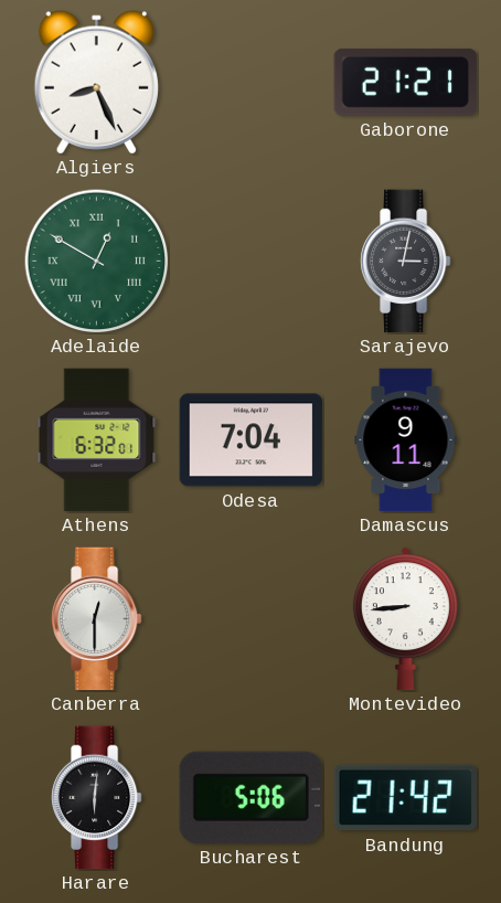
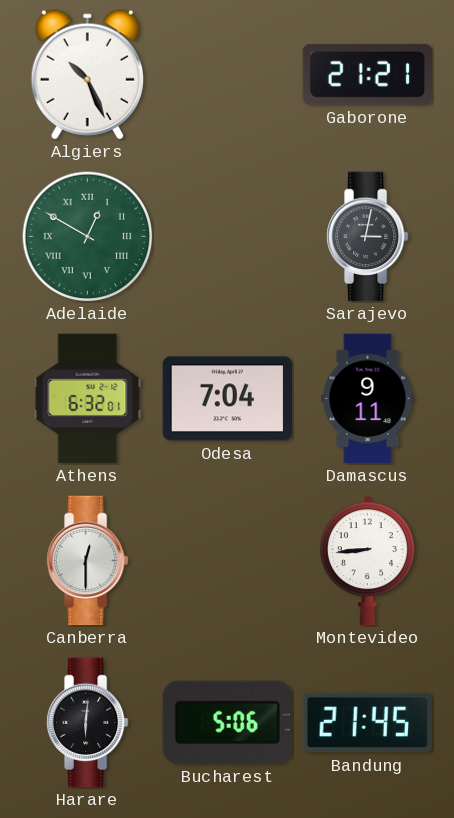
Algiers: 8:26 -> 10:26
Bandung: 21:42 -> 21:45
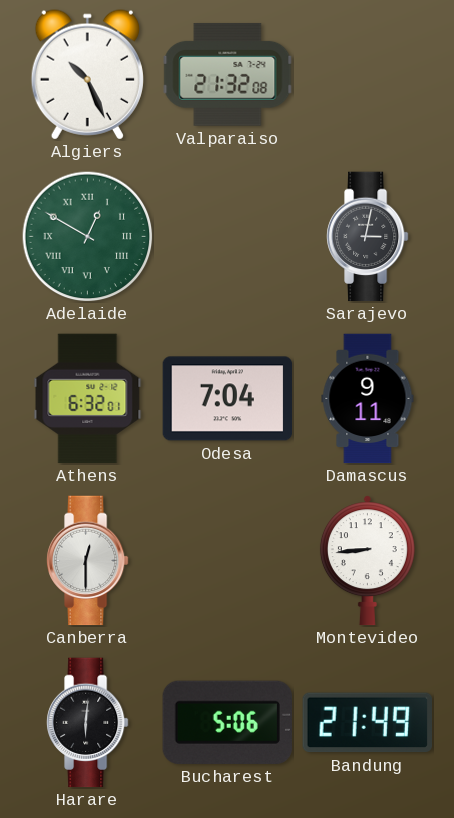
Valparaiso: none -> 21:32
Gaborone: 21:21 -> none
Bandung: 21:45 -> 21:49
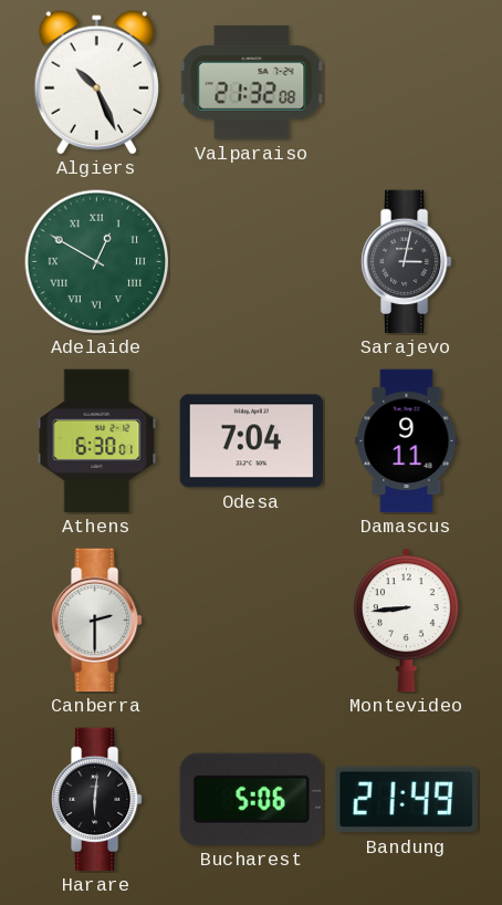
Athens: 6:32 -> 6:30
Canberra: 12:30 -> 2:30
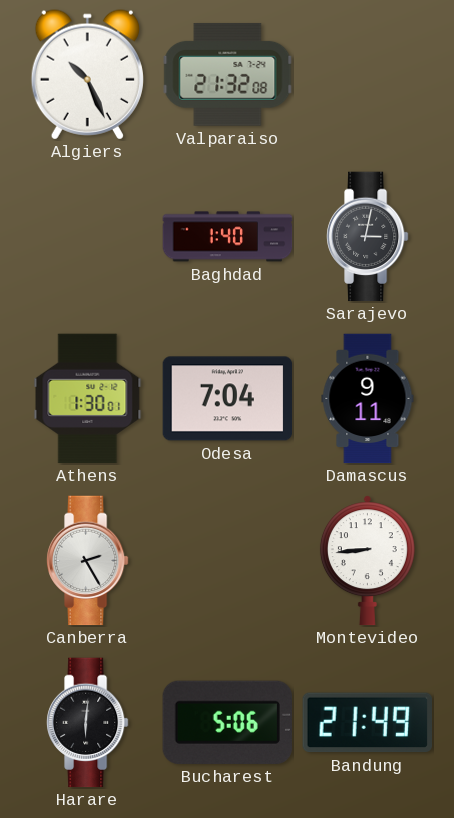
Adelaide: 12:50 -> none
Baghdad: none -> 1:40
Athens: 6:30 -> 1:30
Canberra: 2:30 -> 2:25
